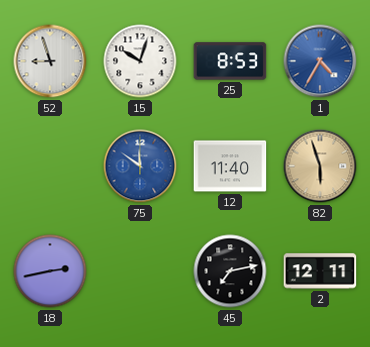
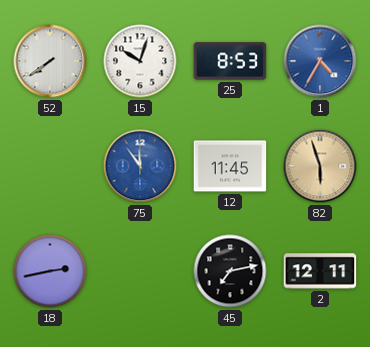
52: 8:57 -> 7:39
75: 11:51 -> 11:54
12: 11:40 -> 11:45
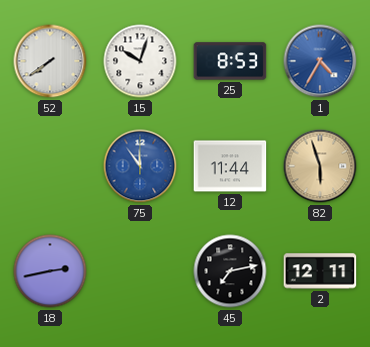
12: 11:45 -> 11:44
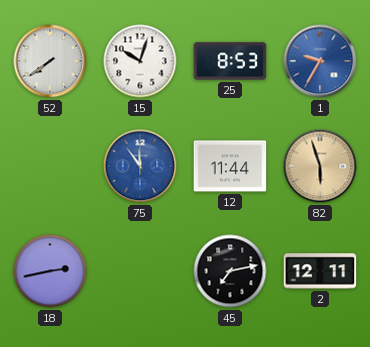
1: 4:35 -> 9:35
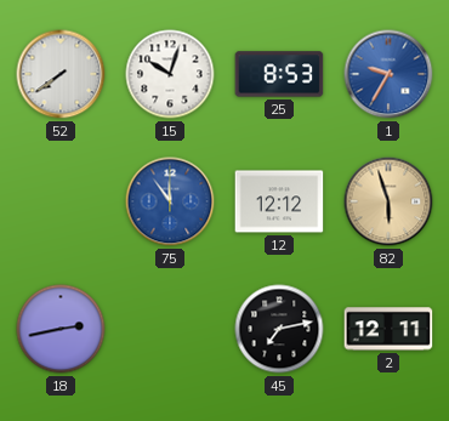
12: 11:44 -> 12:12
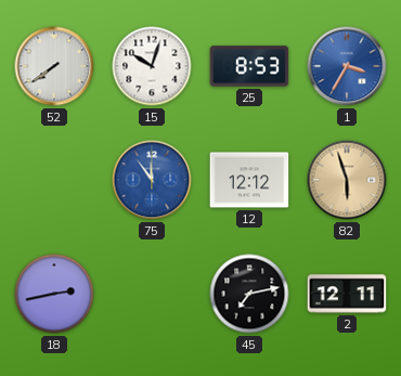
1: 9:35 -> 3:35
